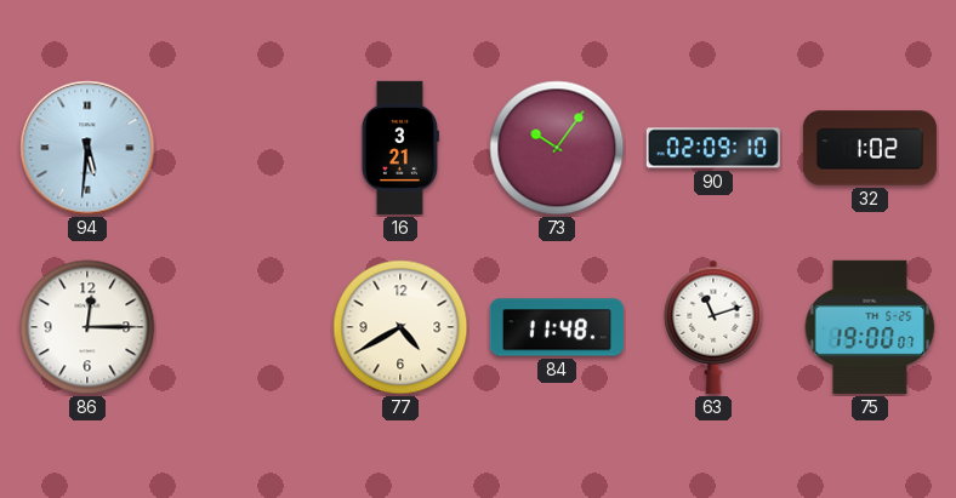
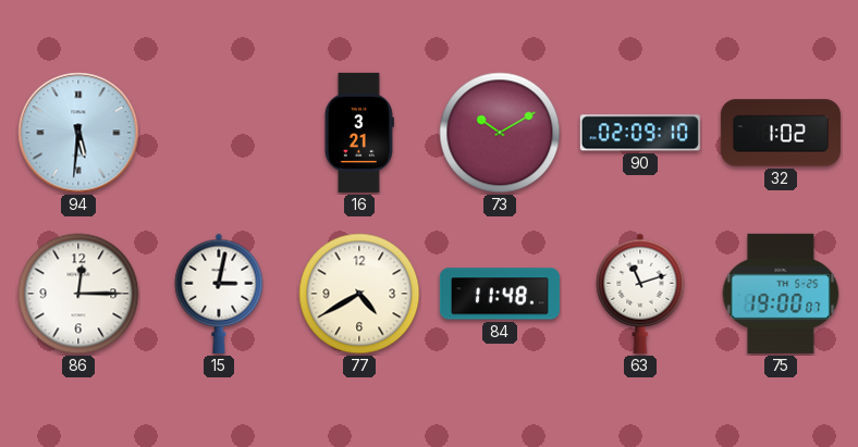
73: 10:06 -> 10:10
15: none -> 3:02
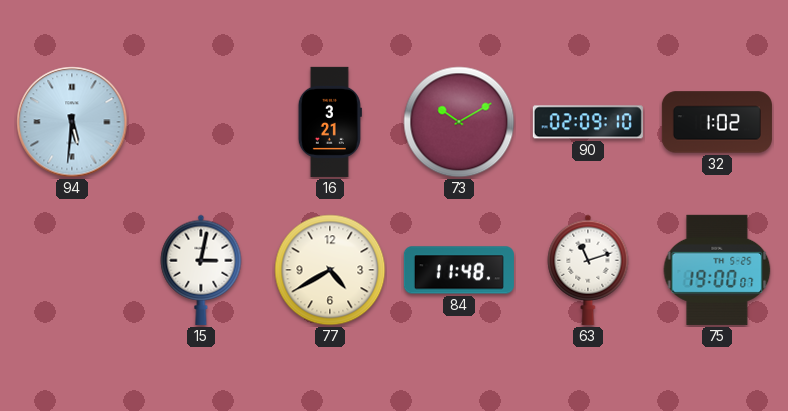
86: 12:15 -> none
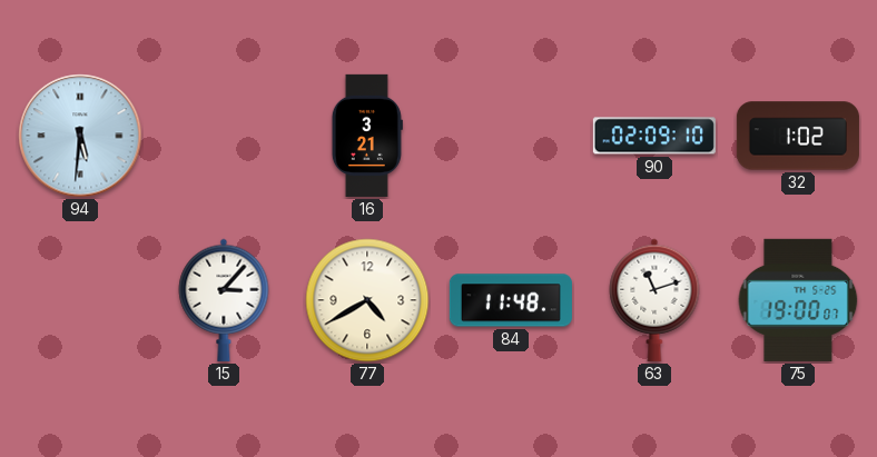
73: 10:10 -> none
15: 3:02 -> 3:07
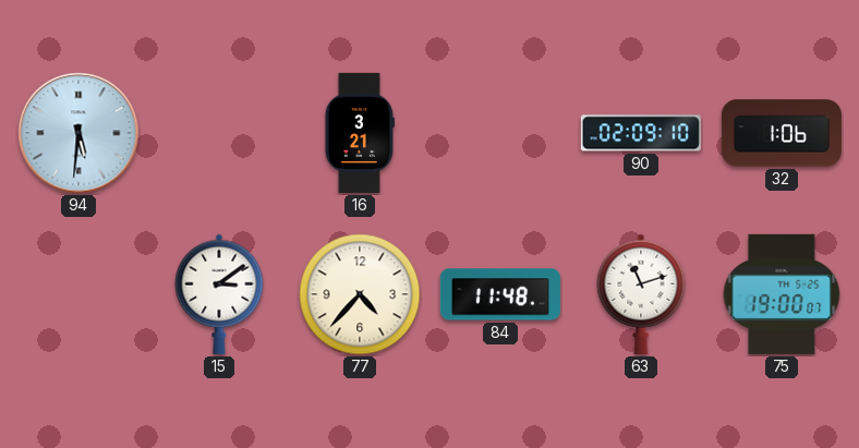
32: 1:02 -> 1:06
15: 3:07 -> 3:09
77: 4:40 -> 4:37
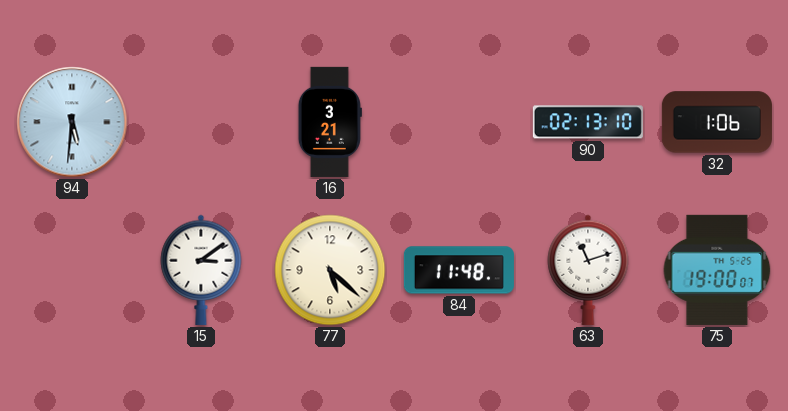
90: 02:09 -> 02:13
77: 4:37 -> 5:22
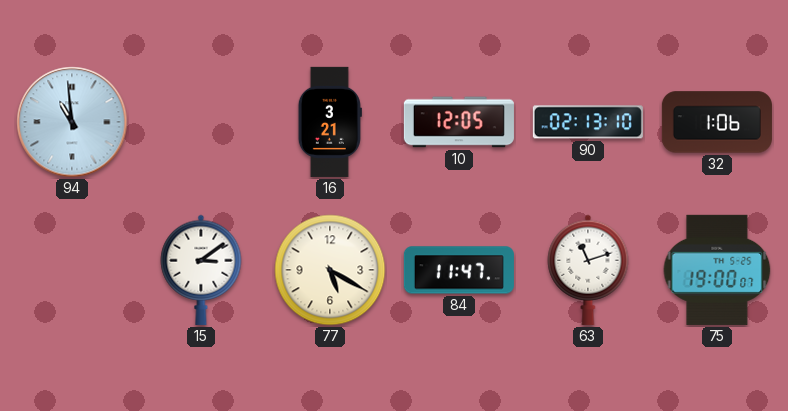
94: 5:31 -> 10:59
10: none -> 12:05
77: 5:22 -> 5:20
84: 11:48 -> 11:47
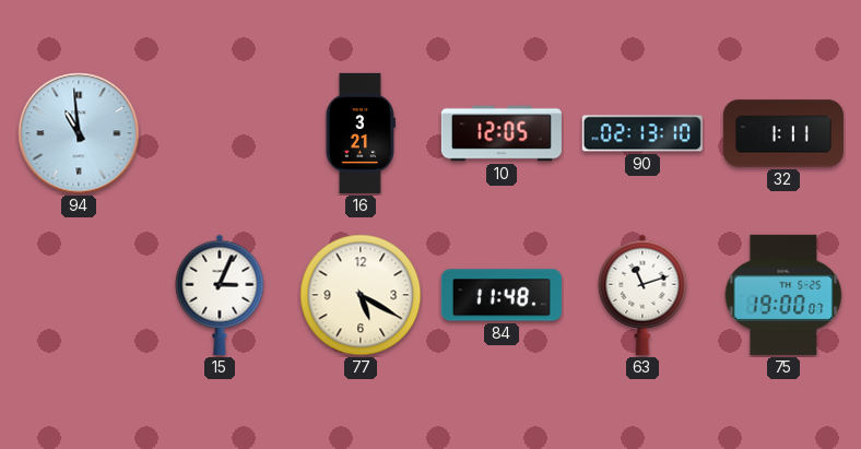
32: 1:06 -> 1:11
15: 3:09 -> 3:04
84: 11:47 -> 11:48
